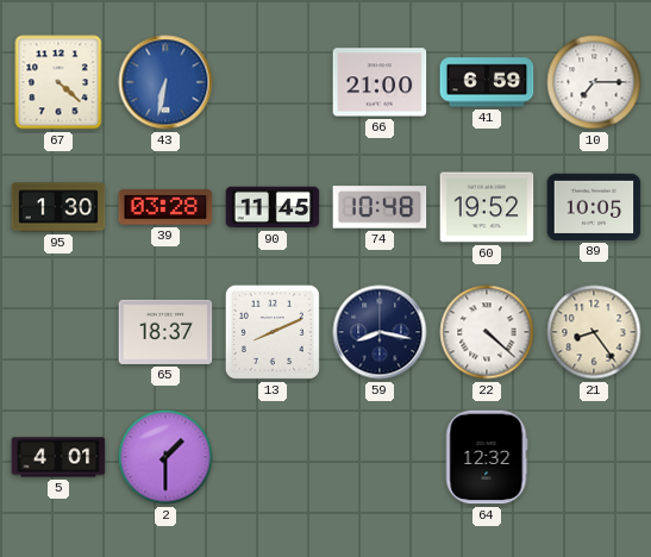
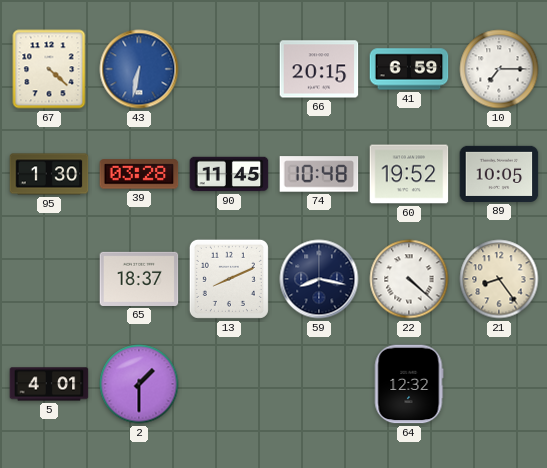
66: 21:00 -> 20:15
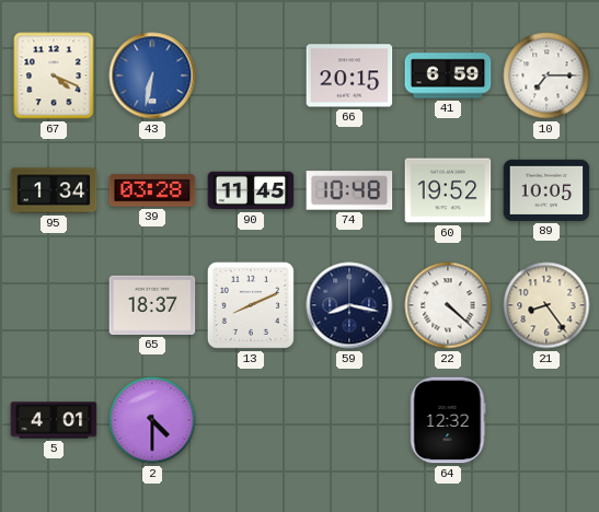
67: 4:22 -> 4:19
95: 1:30 -> 1:34
2: 1:30 -> 4:30
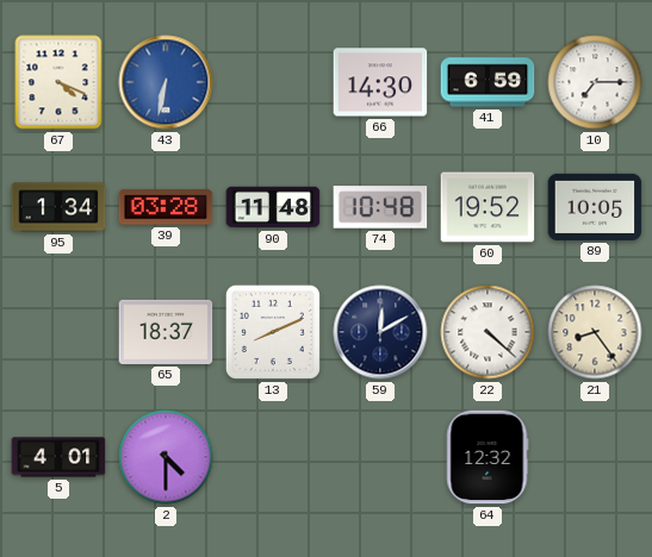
66: 20:15 -> 14:30
90: 11:45 -> 11:48
59: 8:17 -> 12:10
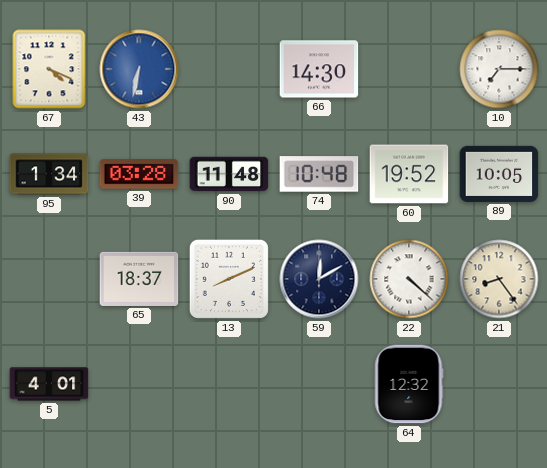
41: 6:59 -> none
2: 4:30 -> none
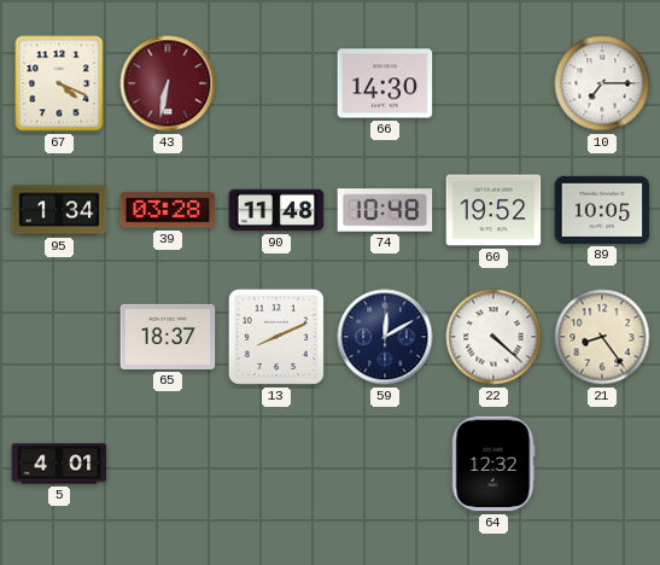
43 dial: blue -> burgundy
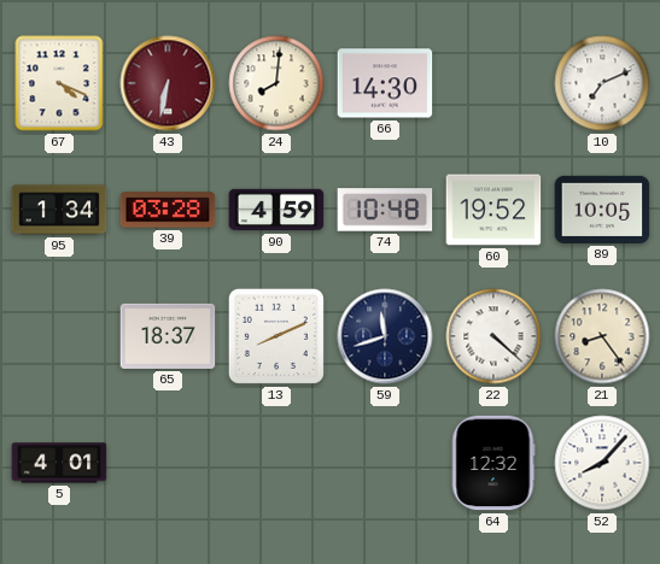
24: none -> 8:01
10: 7:15 -> 7:11
90: 11:48 -> 4:59
59: 12:10 -> 11:42
52: none -> 8:07
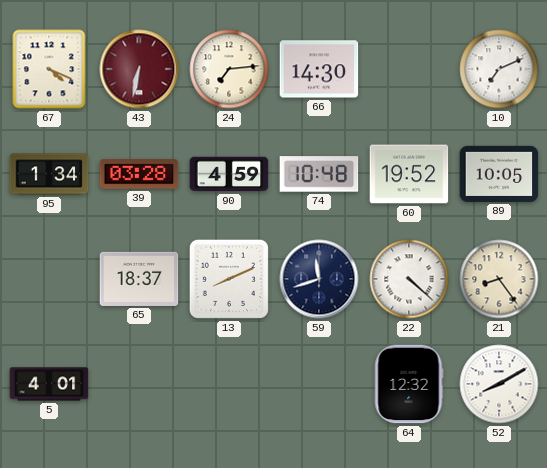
24: 8:01 -> 7:14
52: 8:07 -> 8:10
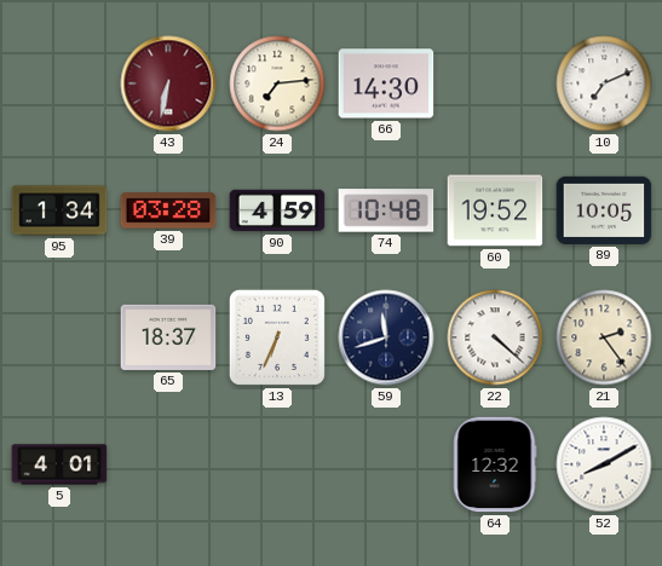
67: 4:19 -> none
13: 8:11 -> 6:34
21: 8:24 -> 2:24
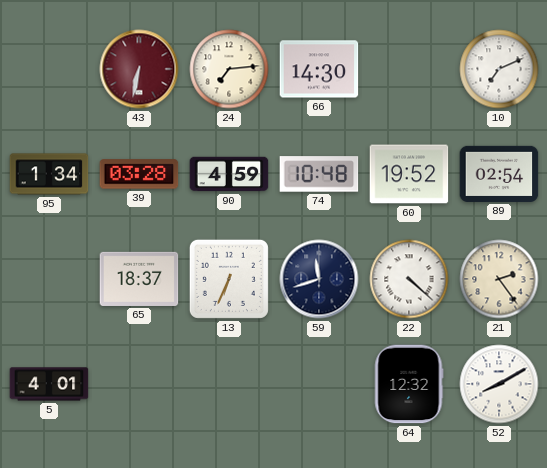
89: 10:05 -> 02:54
